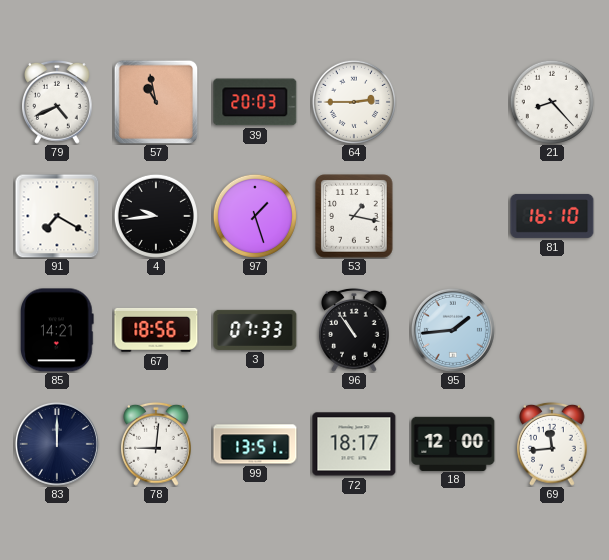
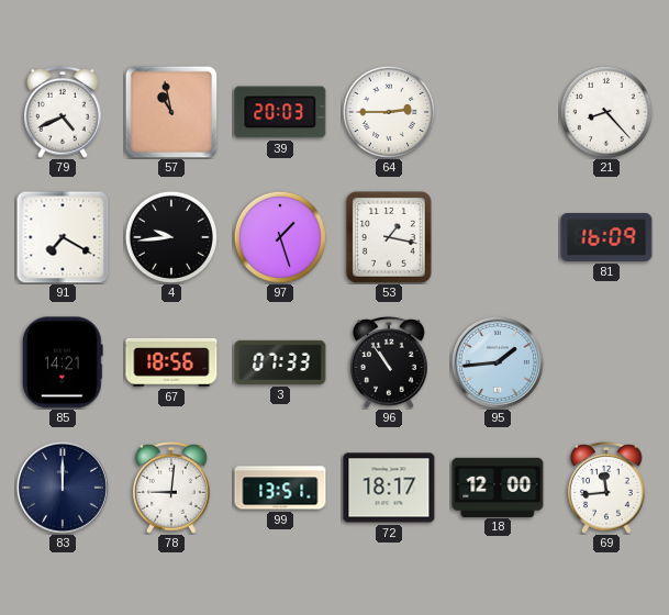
81: 16:10 -> 16:09
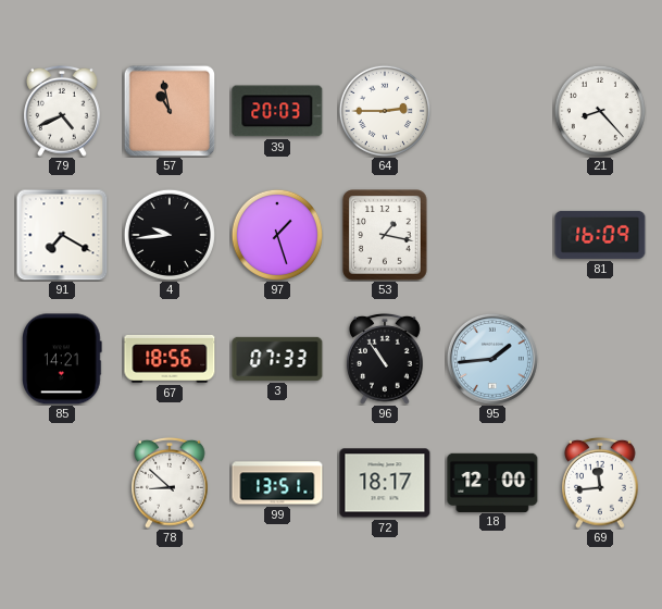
83: 12:00 -> none
78: 9:01 -> 8:52
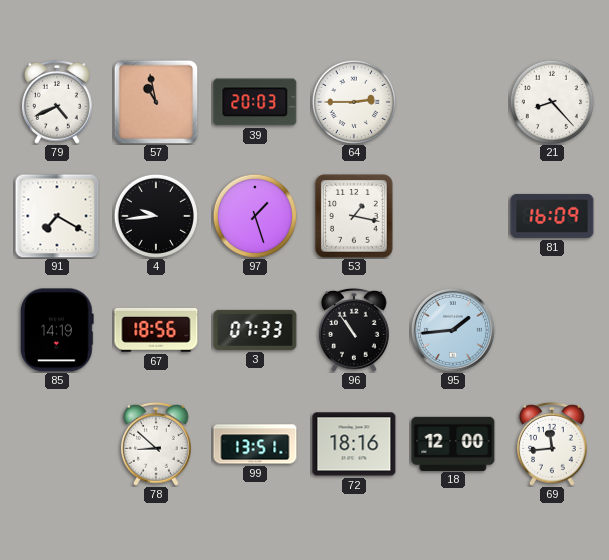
85: 14:21 -> 14:19
72: 18:17 -> 18:16
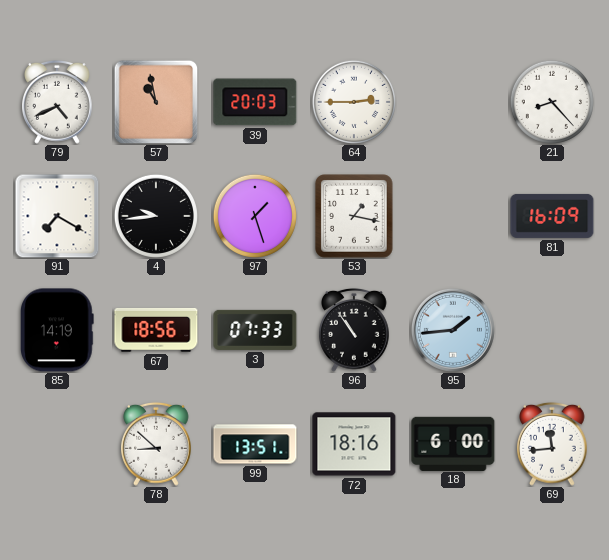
18: 12:00 -> 6:00
